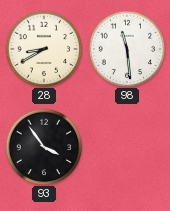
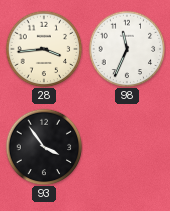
28: 8:40 -> 3:44
98: 11:29 -> 11:34
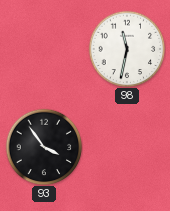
28: 3:44 -> none
98: 11:34 -> 11:32
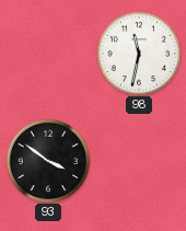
93: 3:54 -> 3:51
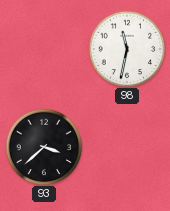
93: 3:51 -> 3:38
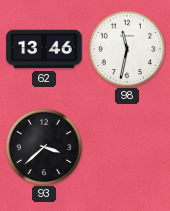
62: none -> 13:46
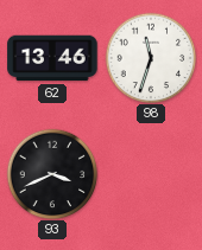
98: 11:32 -> 11:33
93: 3:38 -> 3:41
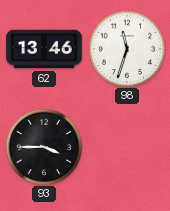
93: 3:41 -> 3:45
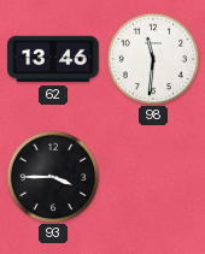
98: 11:33 -> 11:31
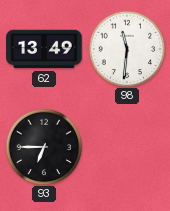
62: 13:46 -> 13:49
93: 3:45 -> 6:45
